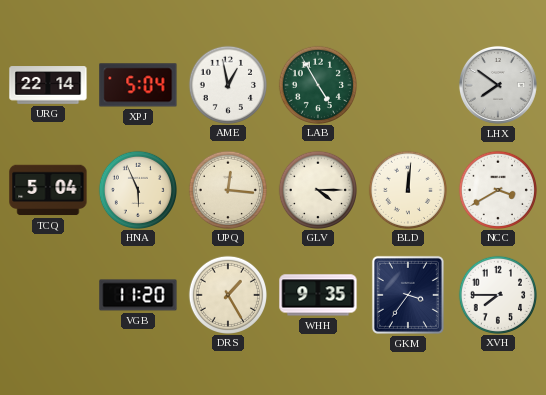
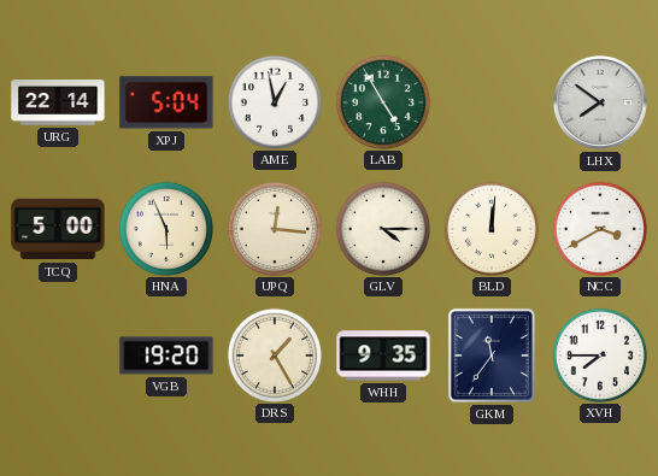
TCQ: 5:04 -> 5:00
VGB: 11:20 -> 19:20
GKM: 3:36 -> 11:36
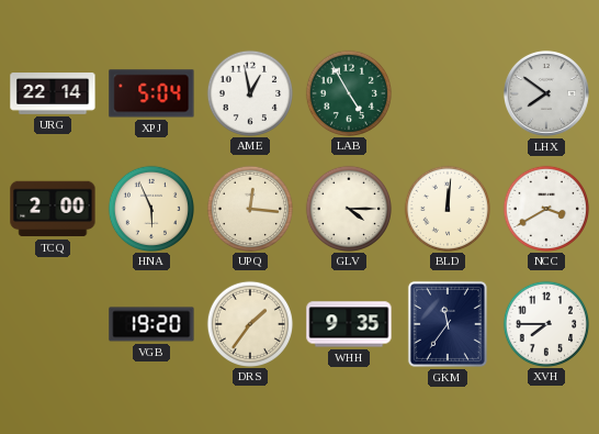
TCQ: 5:00 -> 2:00
DRS: 1:25 -> 1:36
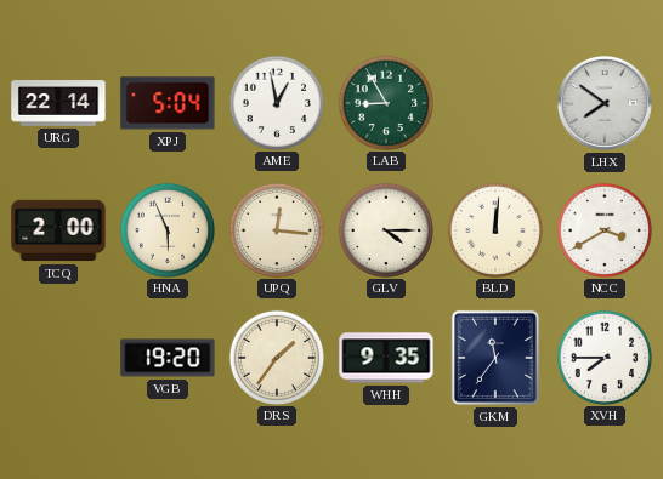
LAB: 4:55 -> 8:55
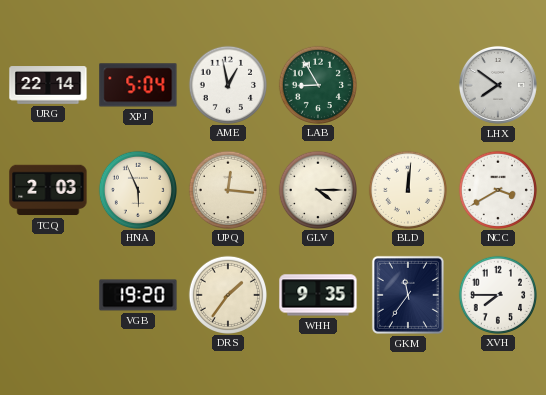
TCQ: 2:00 -> 2:03
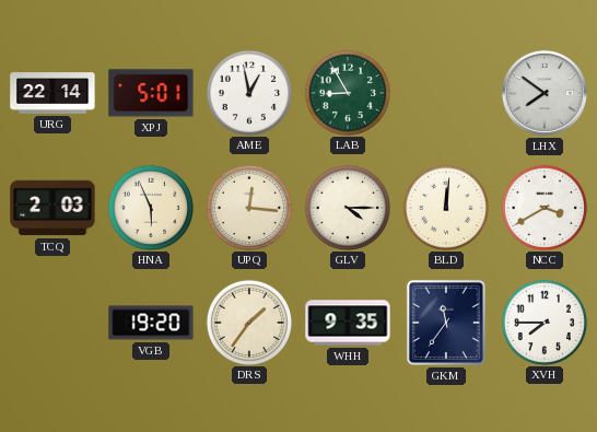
XPJ: 5:04 -> 5:01
